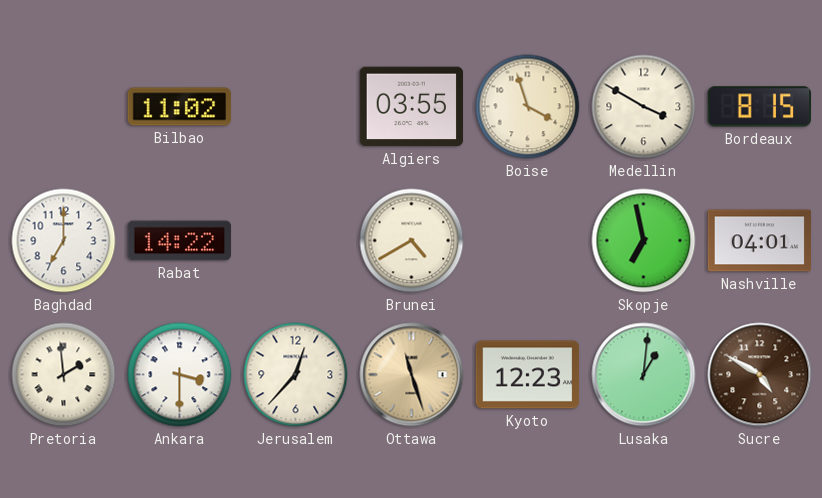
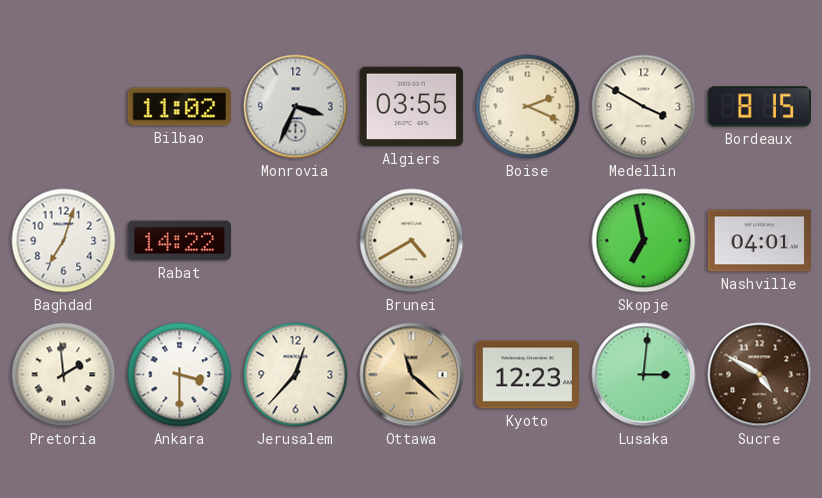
Monrovia: none -> 3:34
Boise: 3:57 -> 2:19
Baghdad: 7:00 -> 7:03
Ottawa: 11:27 -> 11:22
Lusaka: 1:01 -> 3:01
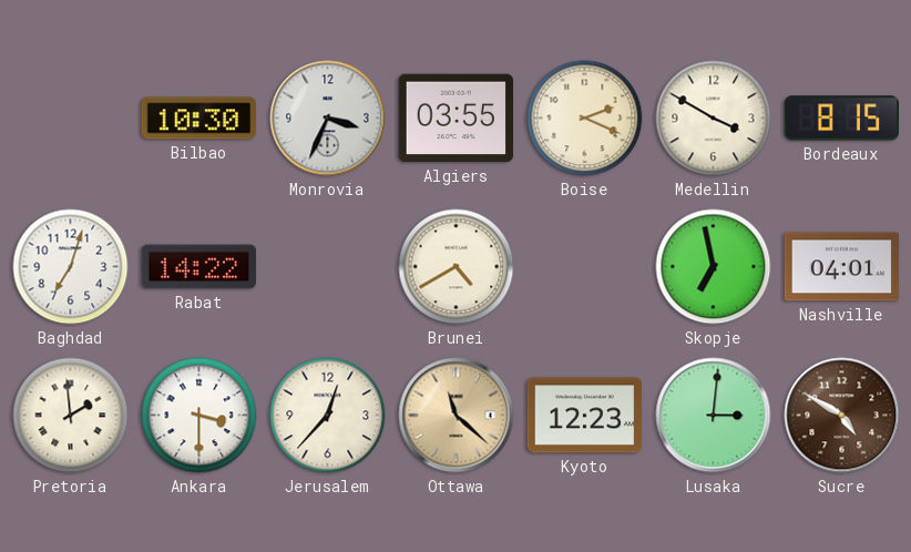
Bilbao: 11:02 -> 10:30
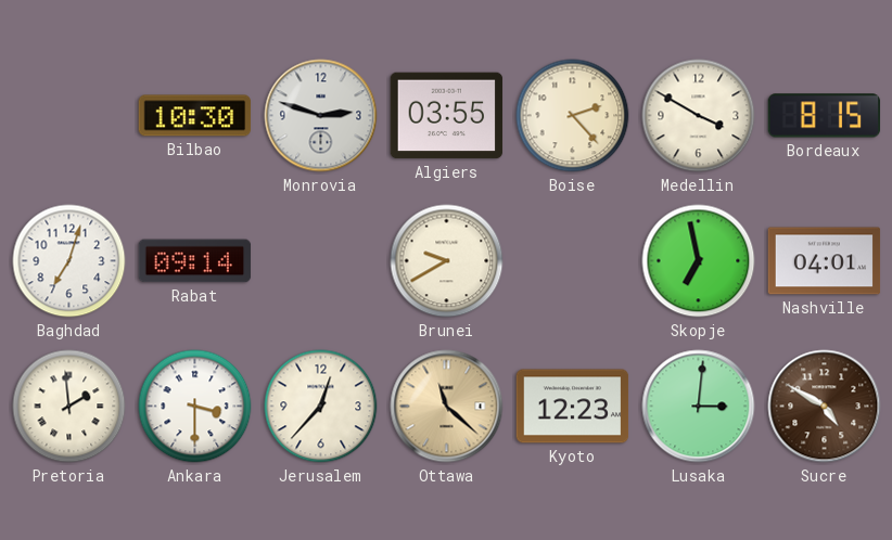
Monrovia: 3:34 -> 2:48
Boise: 2:19 -> 2:23
Rabat: 14:22 -> 09:14
Brunei: 4:40 -> 9:40
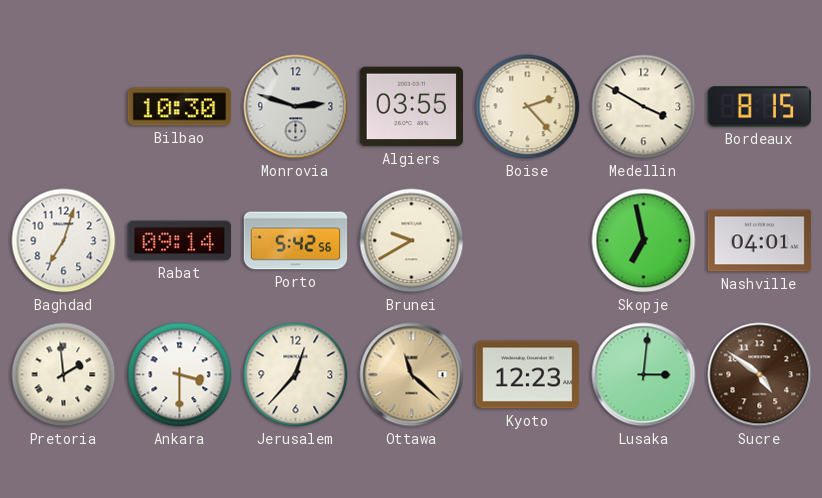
Porto: none -> 5:42
Sucre: 4:50 -> 4:51
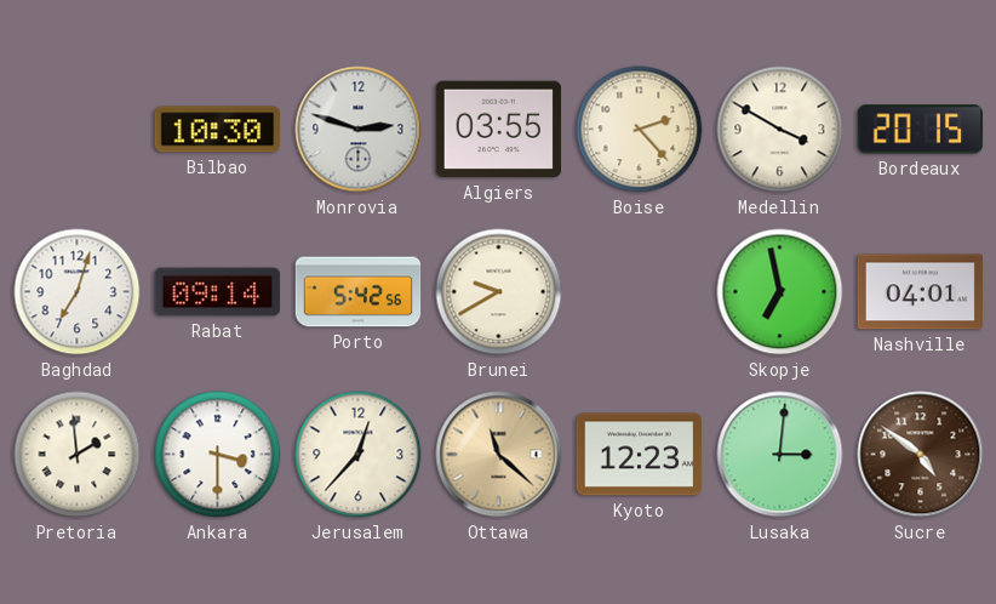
Bordeaux: 8:15 -> 20:15
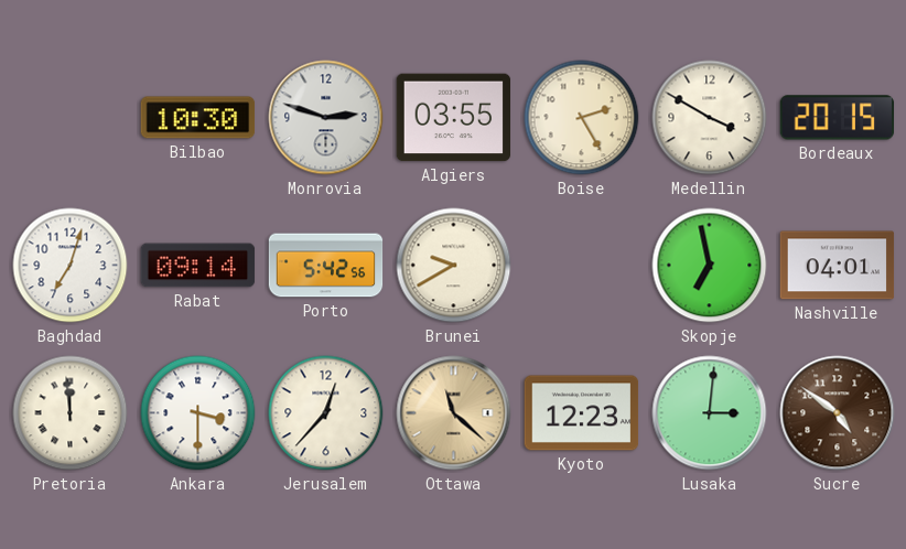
Boise: 2:23 -> 2:25
Pretoria: 1:59 -> 11:59
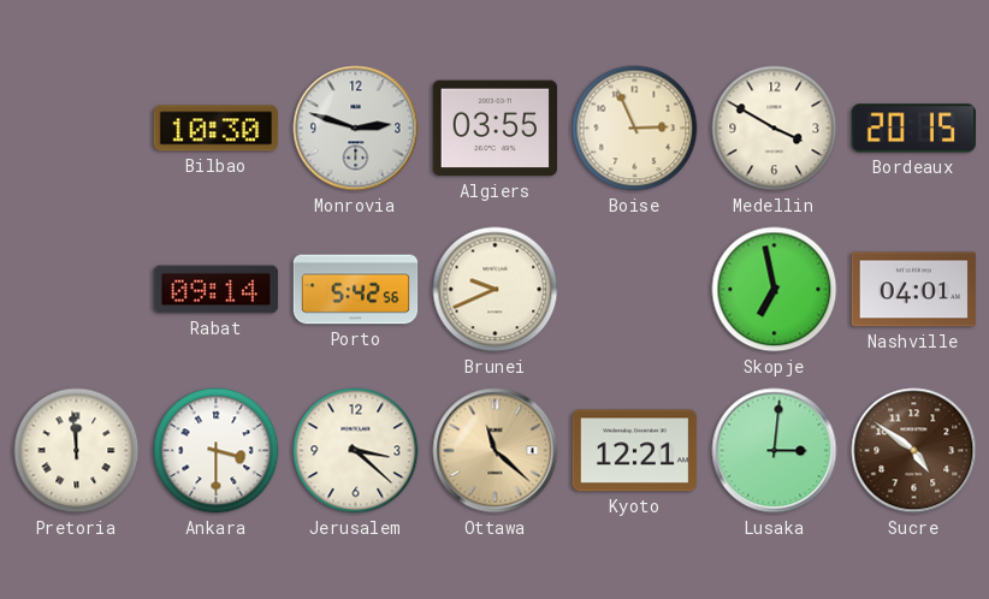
Boise: 2:25 -> 2:56
Baghdad: 7:03 -> none
Brunei: 9:40 -> 9:41
Jerusalem: 12:37 -> 3:22
Kyoto: 12:23 -> 12:21
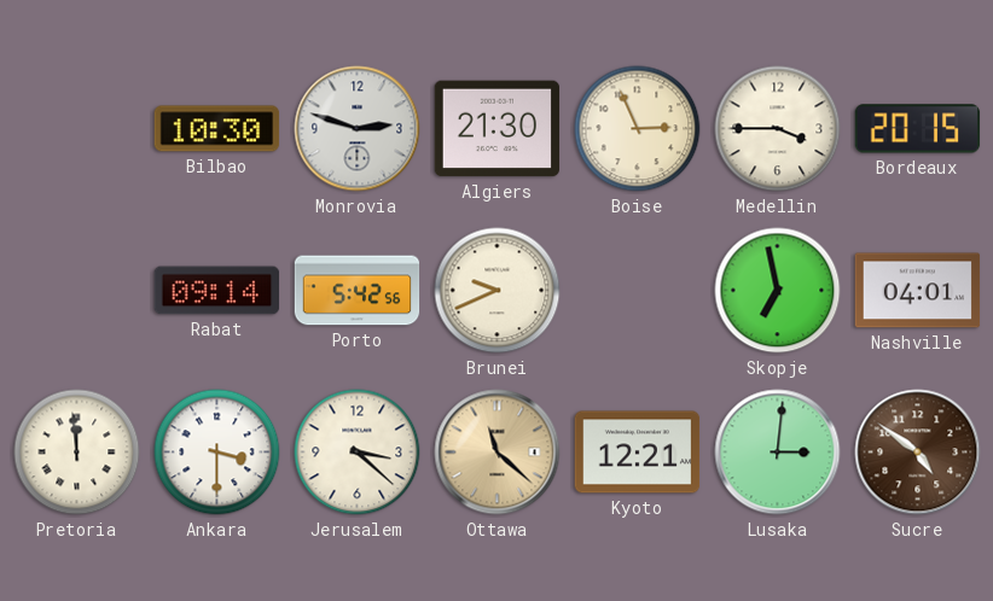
Algiers: 03:55 -> 21:30
Medellin: 3:50 -> 3:45
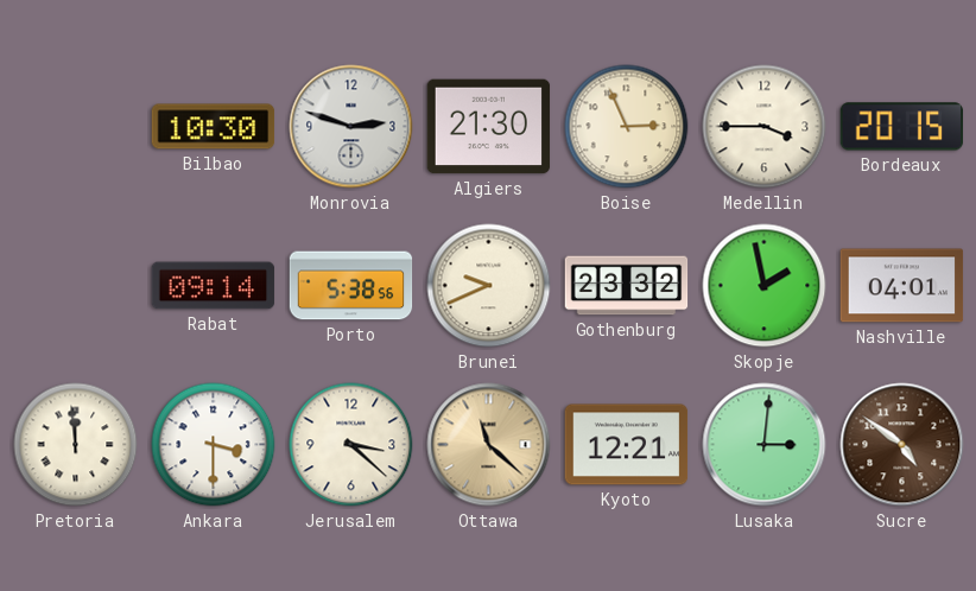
Porto: 5:42 -> 5:38
Gothenburg: none -> 23:32
Skopje: 6:58 -> 1:58
